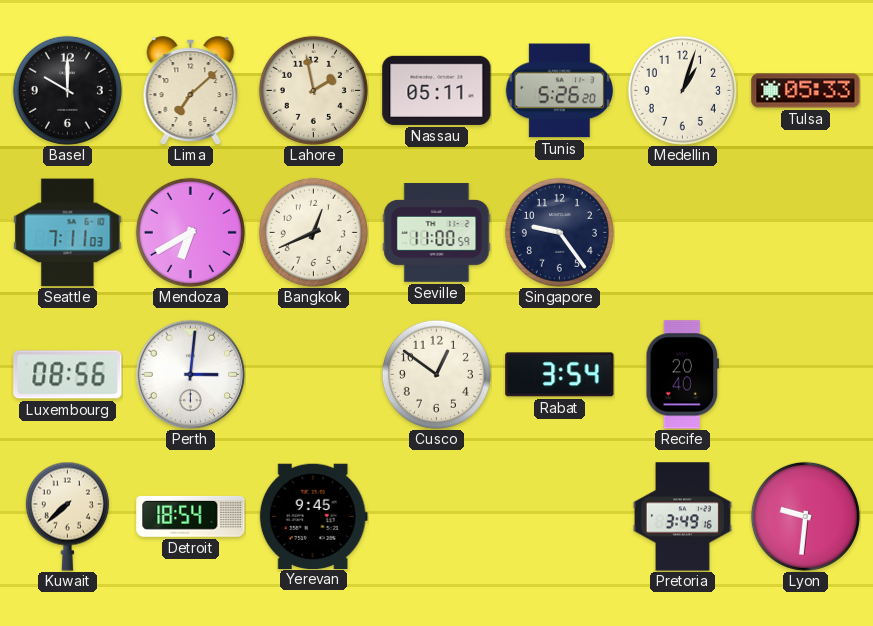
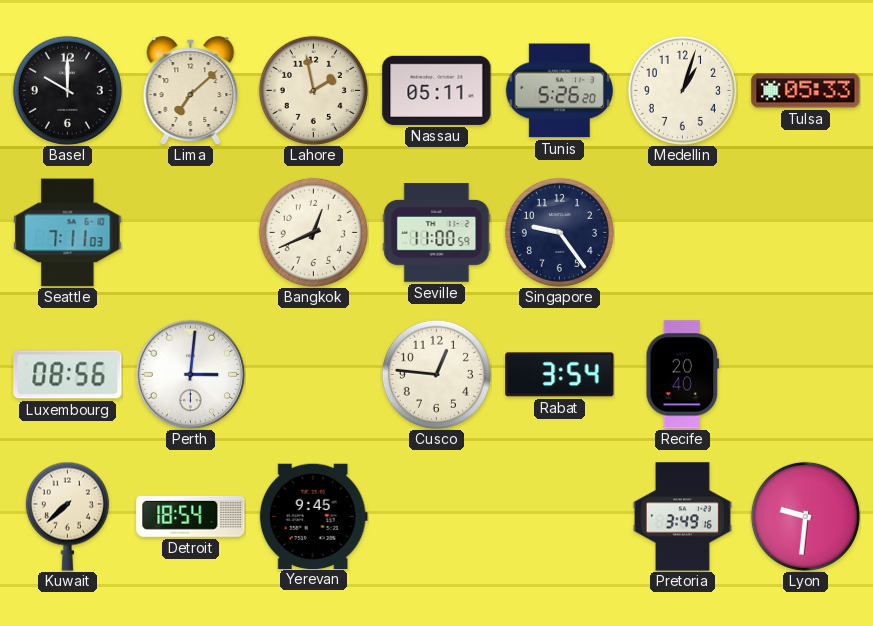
Mendoza: 6:40 -> none
Cusco: 12:51 -> 12:46
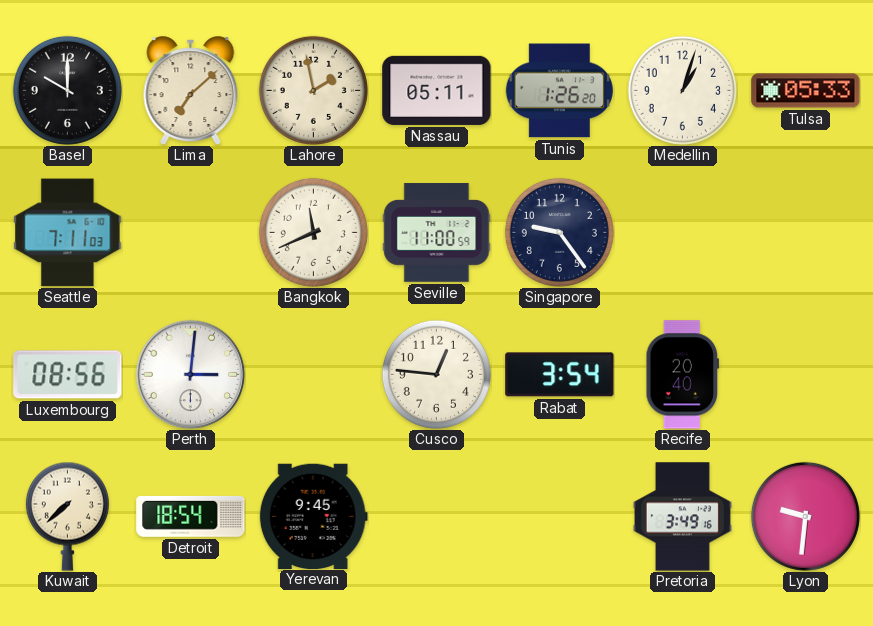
Tunis: 5:26 -> 1:26
Bangkok: 12:41 -> 11:41
